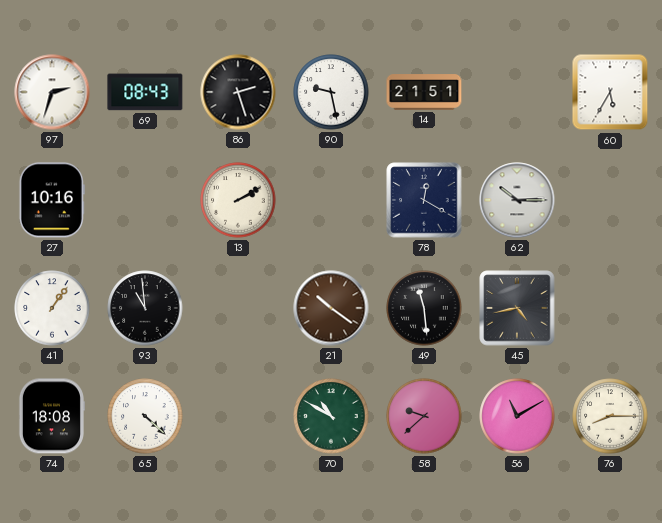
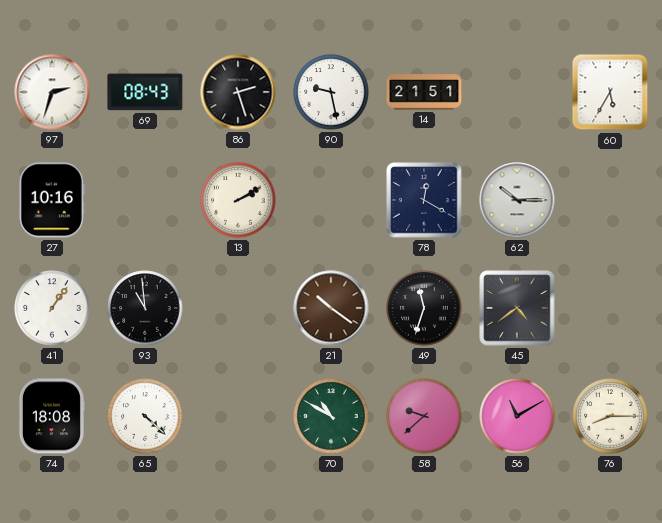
49: 11:29 -> 11:33
45: 4:43 -> 4:39
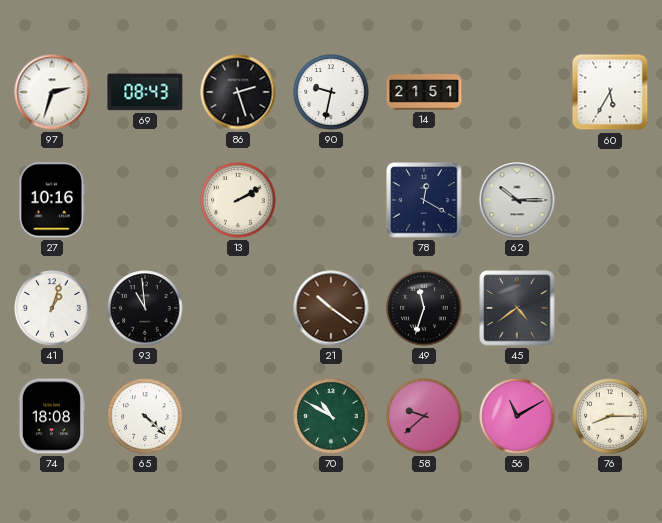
90: 9:28 -> 9:32
41: 1:06 -> 1:03
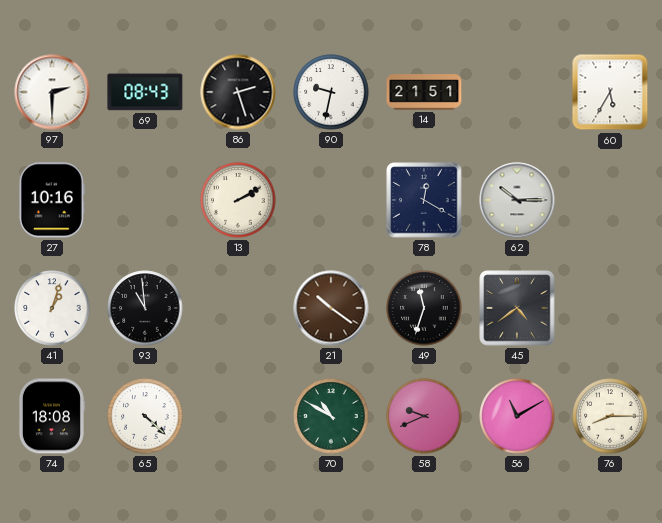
97: 2:33 -> 2:30
58: 9:38 -> 9:41
